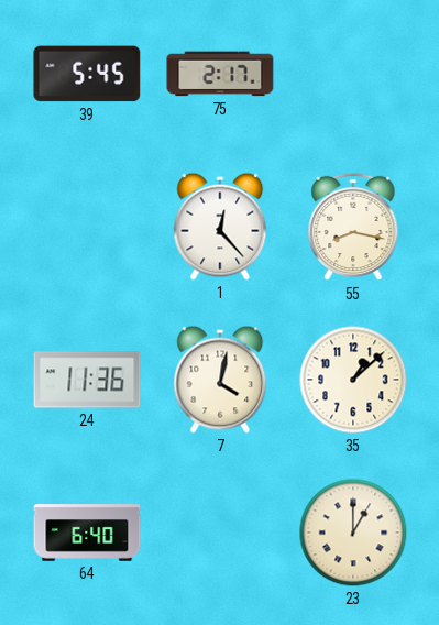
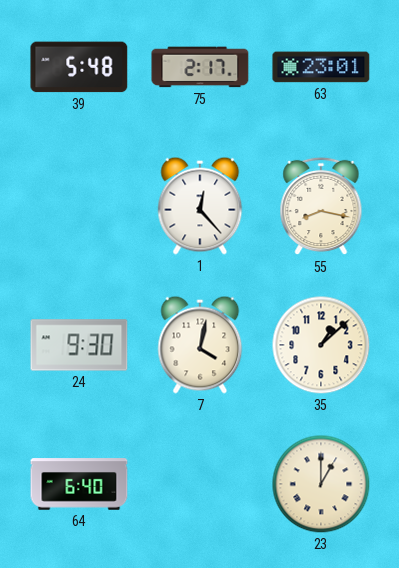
39: 5:45 -> 5:48
63: none -> 23:01
24: 11:36 -> 9:30
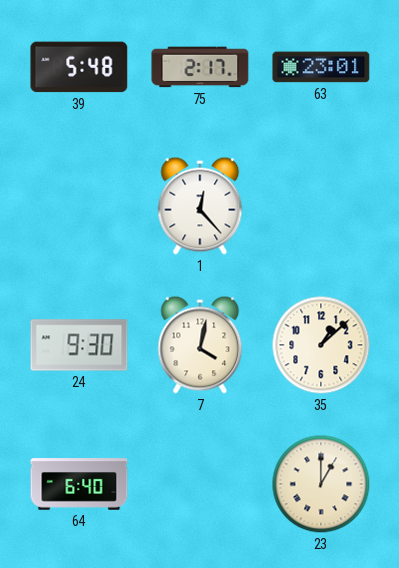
55: 8:17 -> none
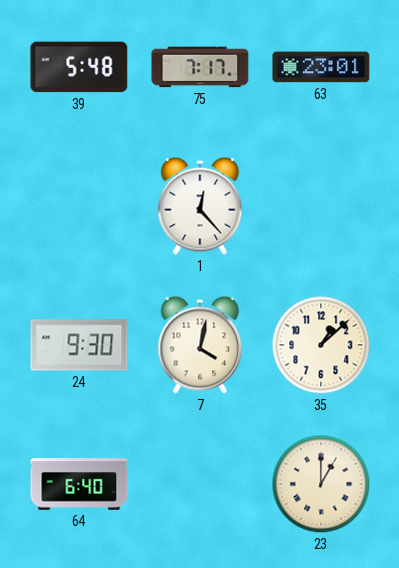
75: 2:17 -> 7:17
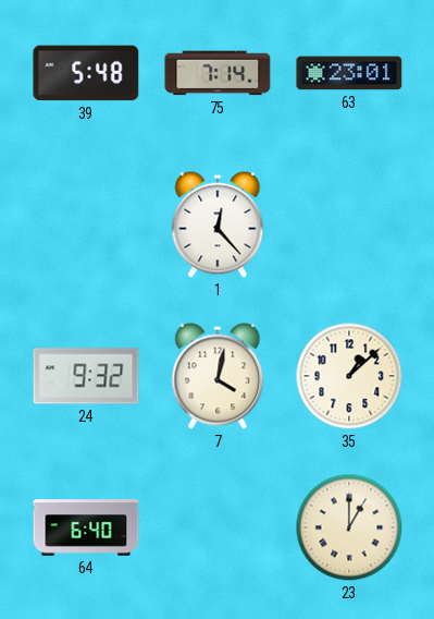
75: 7:17 -> 7:14
24: 9:30 -> 9:32
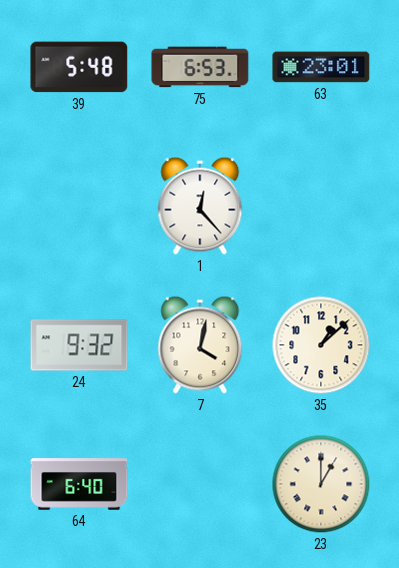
75: 7:14 -> 6:53
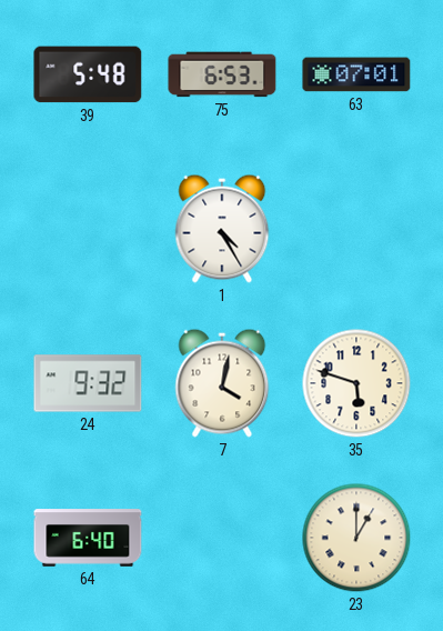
63: 23:01 -> 07:01
1: 12:23 -> 4:25
35: 1:08 -> 5:48
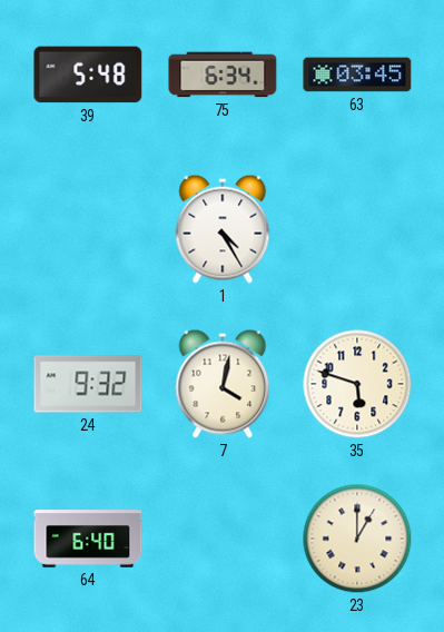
75: 6:53 -> 6:34
63: 07:01 -> 03:45
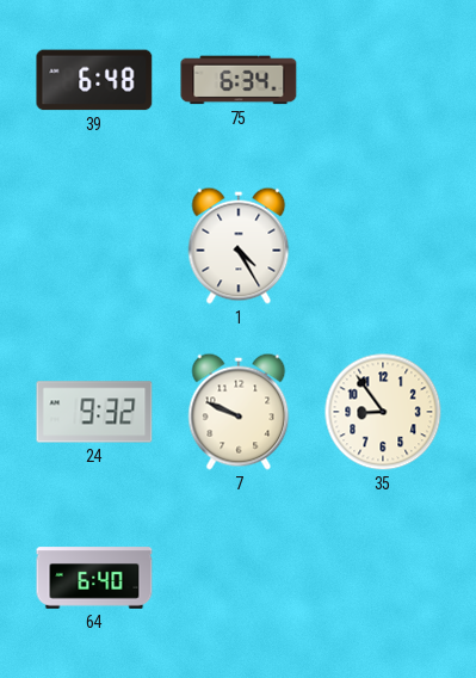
39: 5:48 -> 6:48
63: 03:45 -> none
7: 4:02 -> 9:49
35: 5:48 -> 8:54
23: 1:00 -> none
